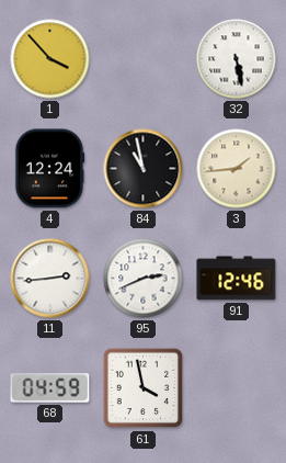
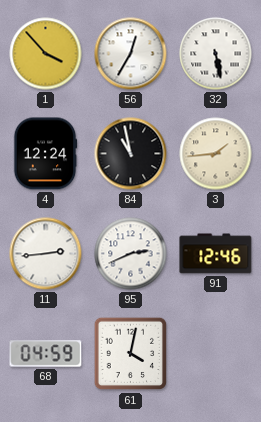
56: none -> 12:35
61: 3:58 -> 4:02
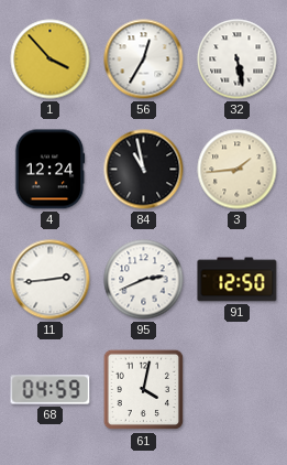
91: 12:46 -> 12:50
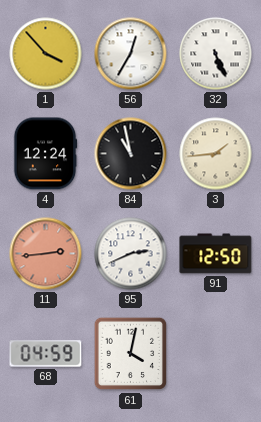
32: 5:28 -> 5:26
11 dial: white -> salmon
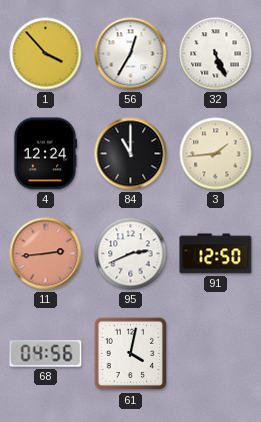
84: 10:58 -> 11:00
68: 04:59 -> 04:56
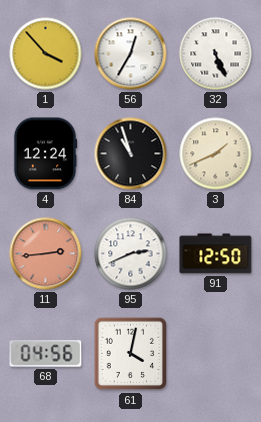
84: 11:00 -> 10:57
3: 1:44 -> 1:41
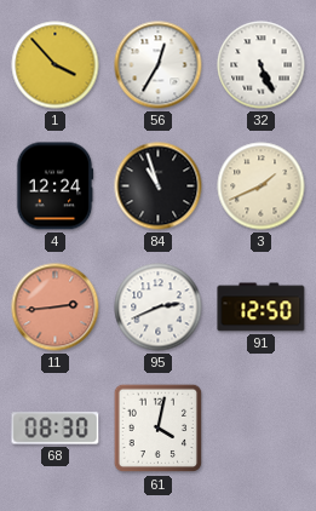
68: 04:56 -> 08:30
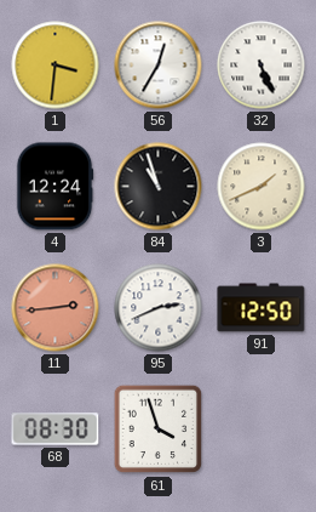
1: 3:53 -> 3:31
61: 4:02 -> 3:57
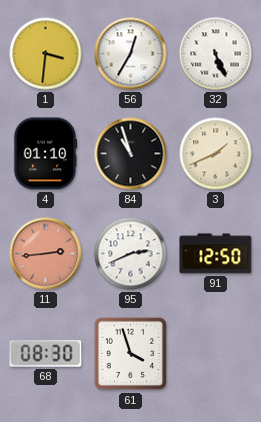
4: 12:24 -> 01:10
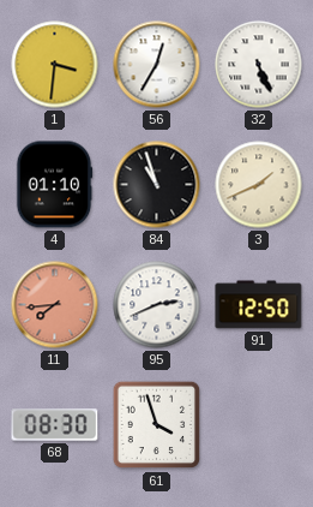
11: 2:44 -> 7:44
